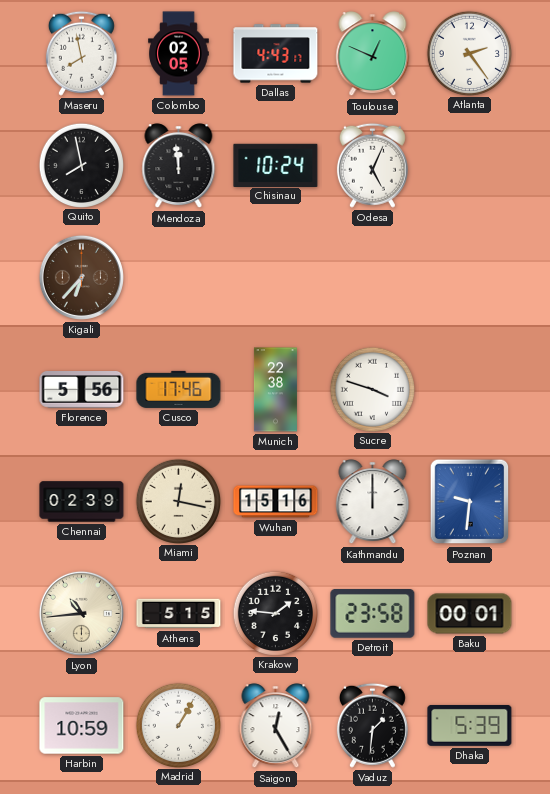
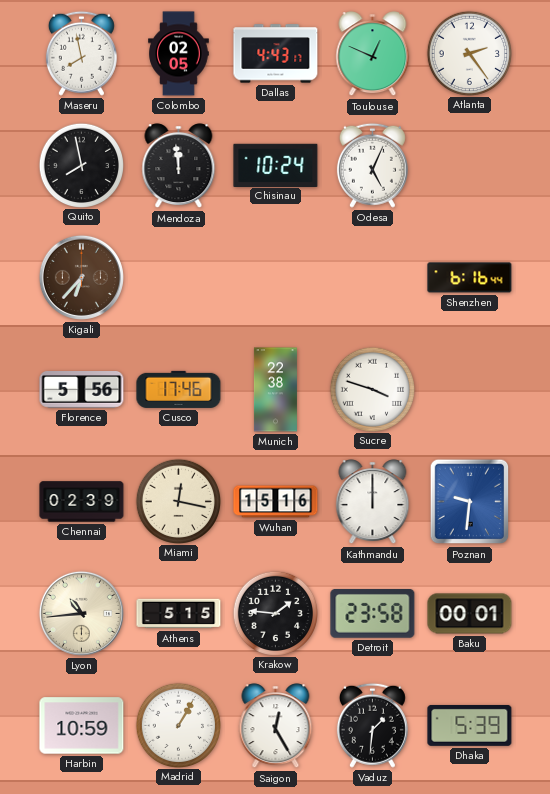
Shenzhen: none -> 6:16
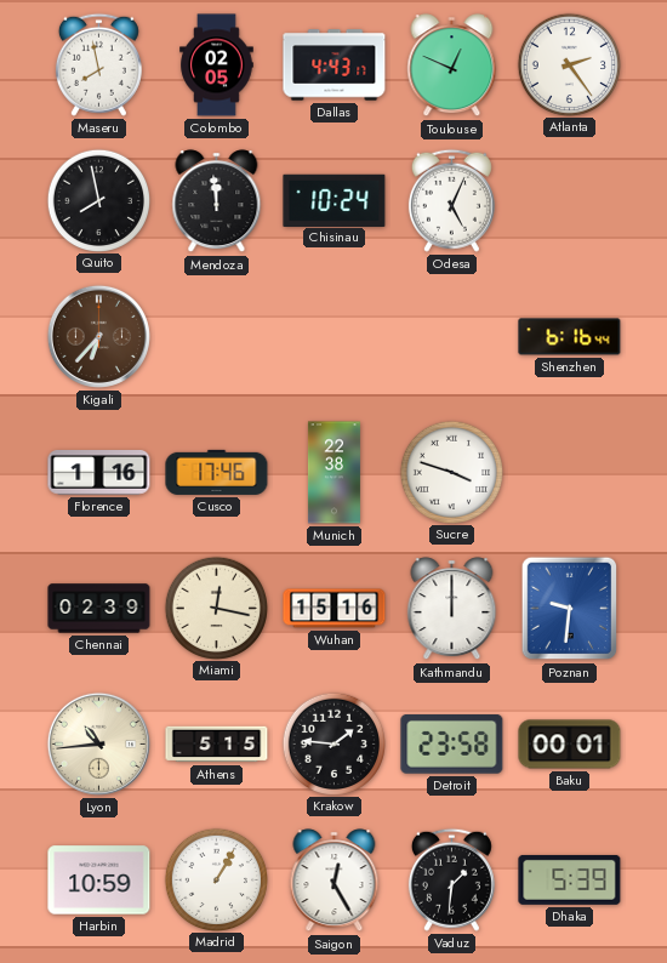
Florence: 5:56 -> 1:16
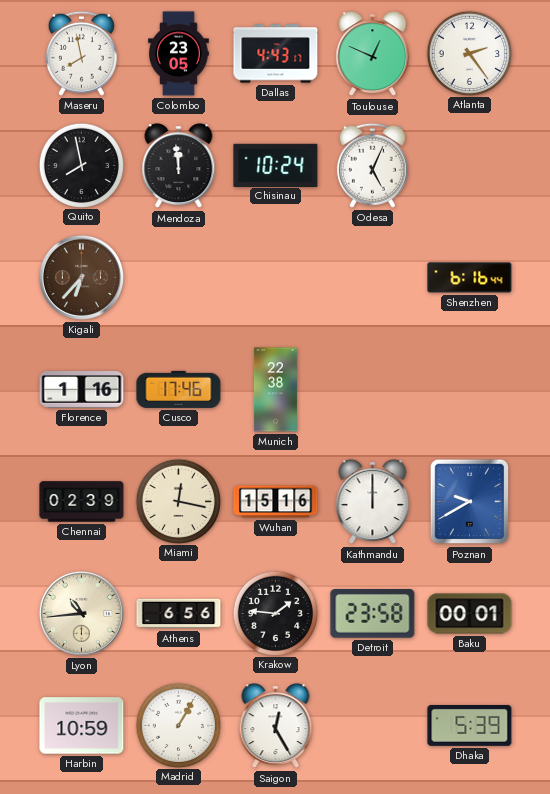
Colombo: 02:05 -> 23:05
Sucre: 3:48 -> none
Poznan: 9:31 -> 9:40
Athens: 5:15 -> 6:56
Vaduz: 1:31 -> none
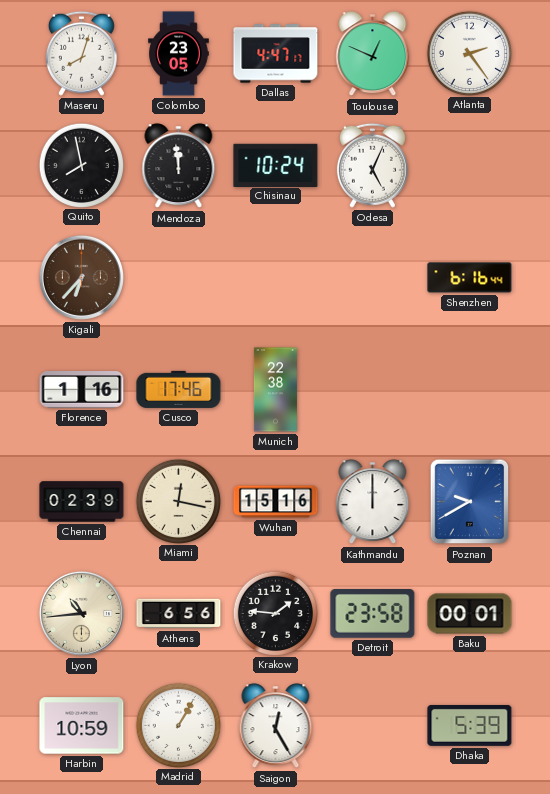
Maseru: 7:58 -> 8:03
Dallas: 4:43 -> 4:47
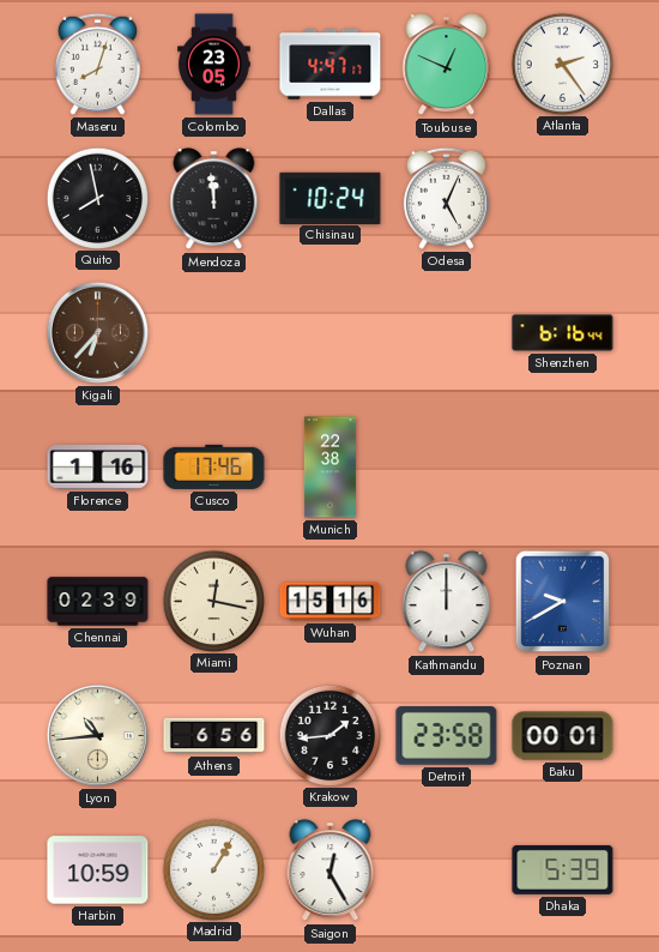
Krakow: 1:46 -> 1:44
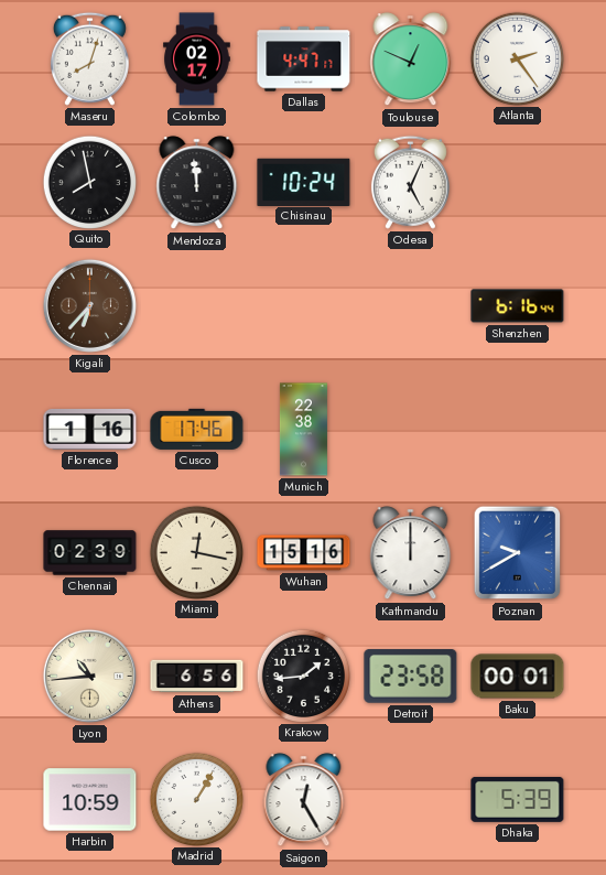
Colombo: 23:05 -> 02:17
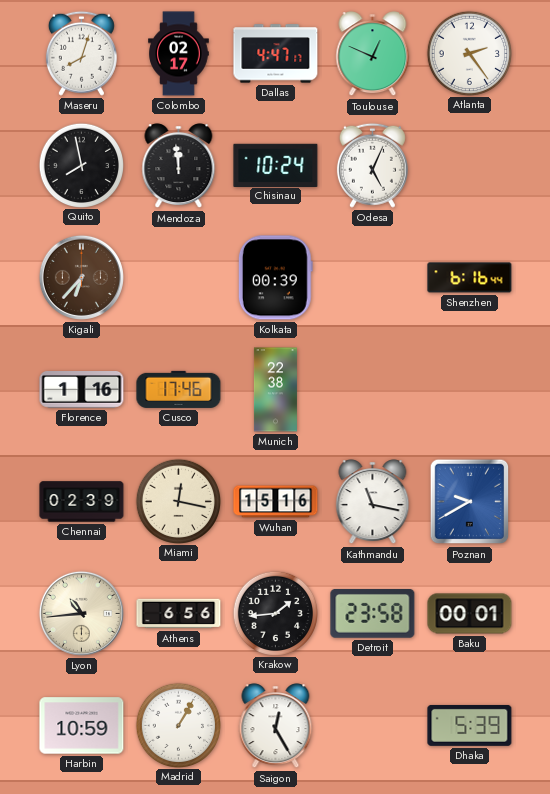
Kolkata: none -> 00:39
Kathmandu: 12:00 -> 11:17
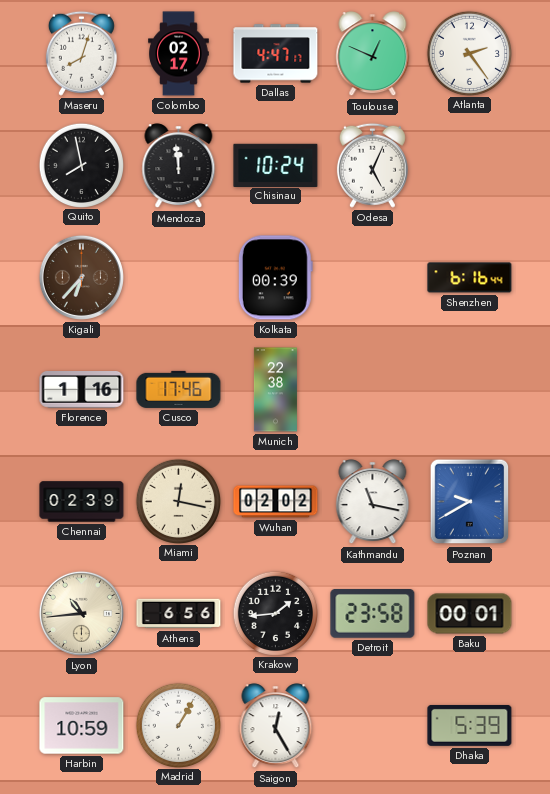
Wuhan: 15:16 -> 02:02
